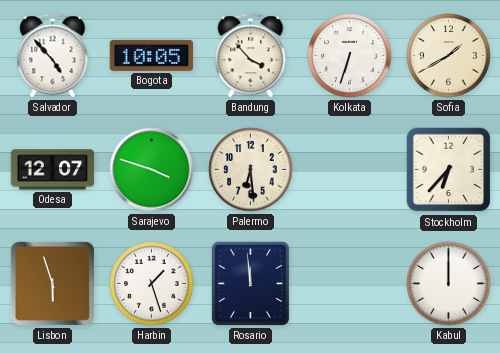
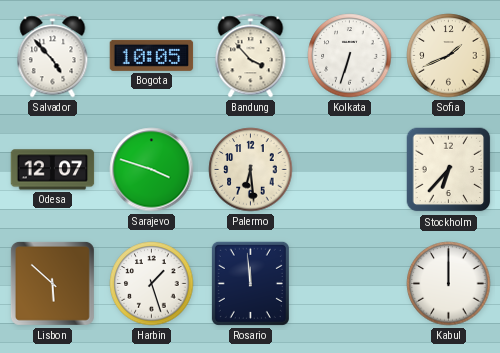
Sofia: 1:40 -> 1:41
Lisbon: 5:57 -> 5:52
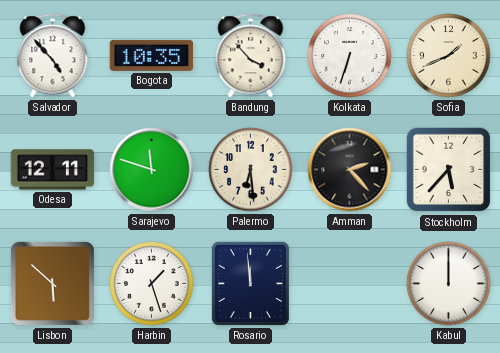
Bogota: 10:05 -> 10:35
Odesa: 12:07 -> 12:11
Sarajevo: 3:48 -> 11:48
Amman: none -> 2:23
Stockholm: 6:37 -> 5:37
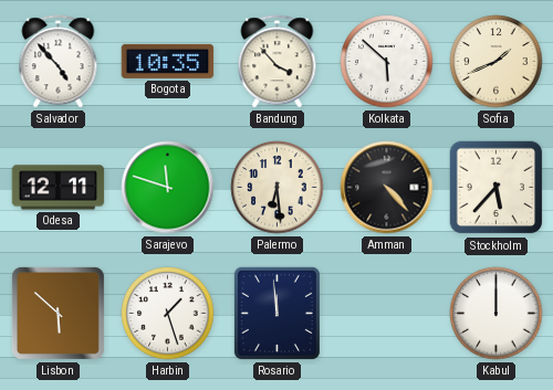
Kolkata: 6:33 -> 5:52
Amman: 2:23 -> 4:23
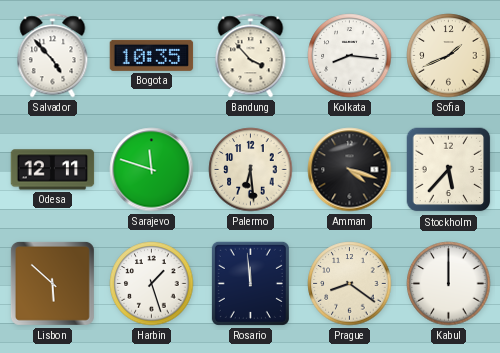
Kolkata: 5:52 -> 8:16
Amman: 4:23 -> 4:18
Prague: none -> 8:21
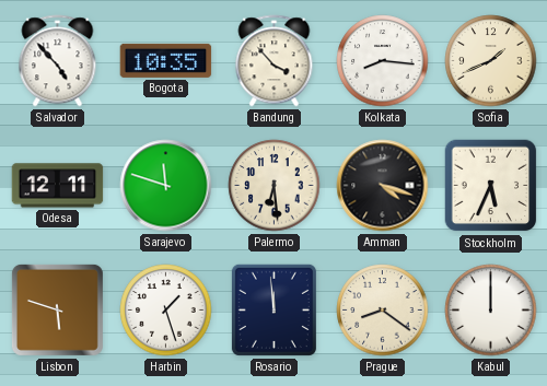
Stockholm: 5:37 -> 5:34
Lisbon: 5:52 -> 5:48
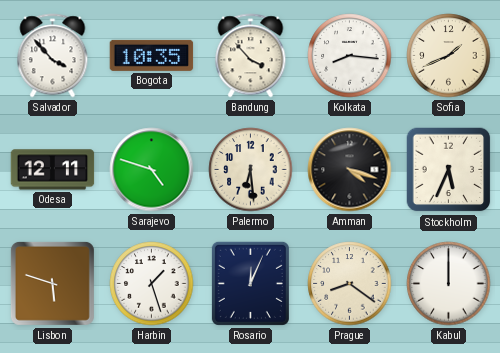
Salvador: 4:53 -> 3:53
Sarajevo: 11:48 -> 4:48
Rosario: 11:59 -> 12:04
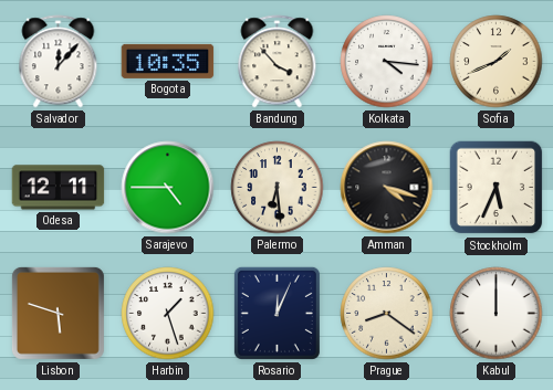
Salvador: 3:53 -> 12:07
Kolkata: 8:16 -> 4:16
Sarajevo: 4:48 -> 4:45
